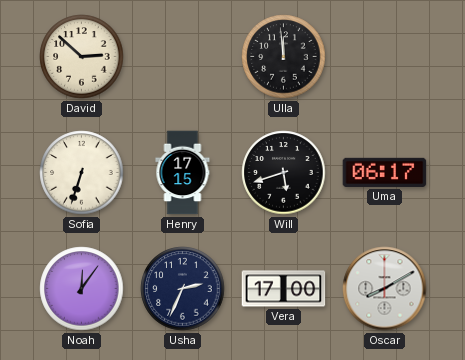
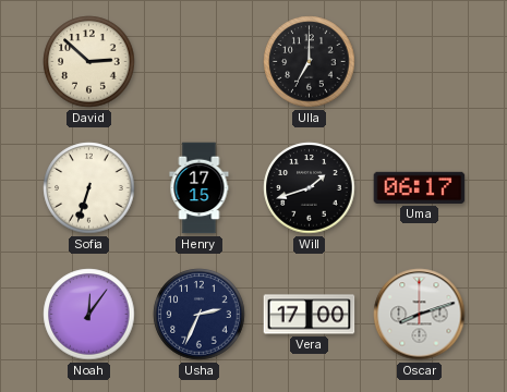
Ulla: 11:59 -> 7:00
Will: 5:42 -> 1:42
Oscar: 8:10 -> 8:12
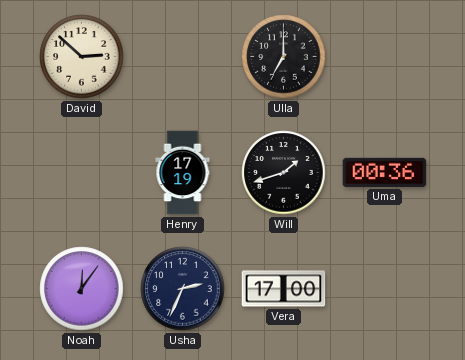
Sofia: 6:33 -> none
Henry: 17:15 -> 17:19
Uma: 06:17 -> 00:36
Oscar: 8:12 -> none
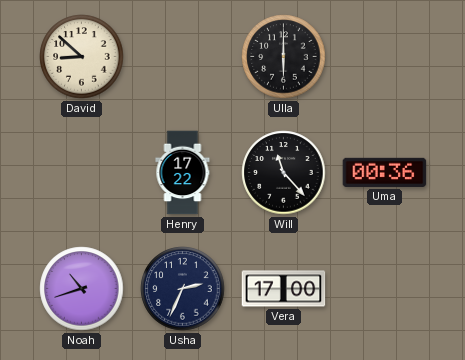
David: 2:52 -> 8:52
Ulla: 7:00 -> 6:00
Henry: 17:19 -> 17:22
Will: 1:42 -> 11:23
Noah: 12:06 -> 10:42
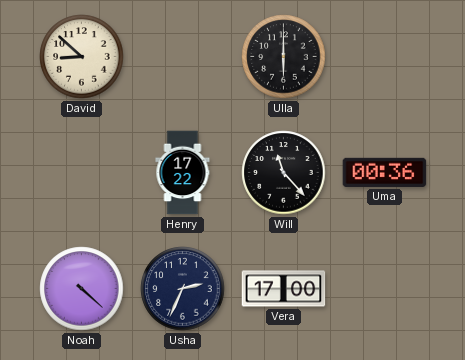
Noah: 10:42 -> 4:22
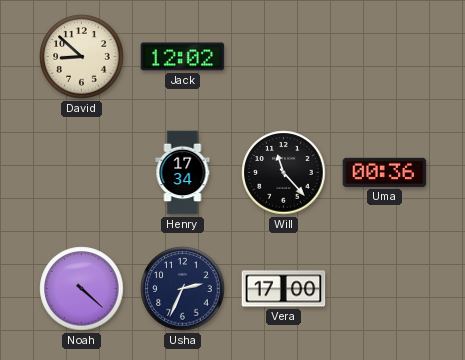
Jack: none -> 12:02
Ulla: 6:00 -> none
Henry: 17:22 -> 17:34
